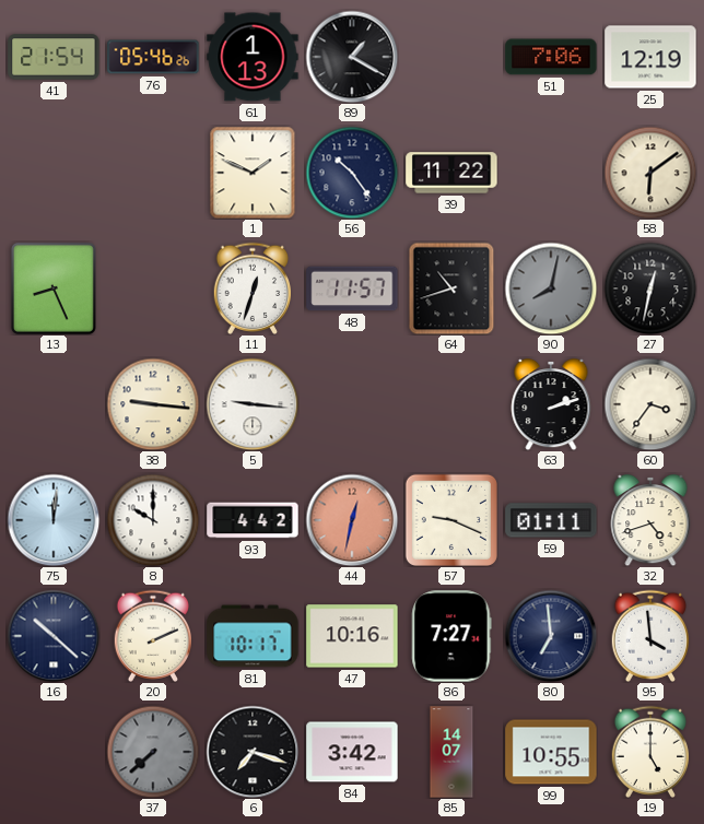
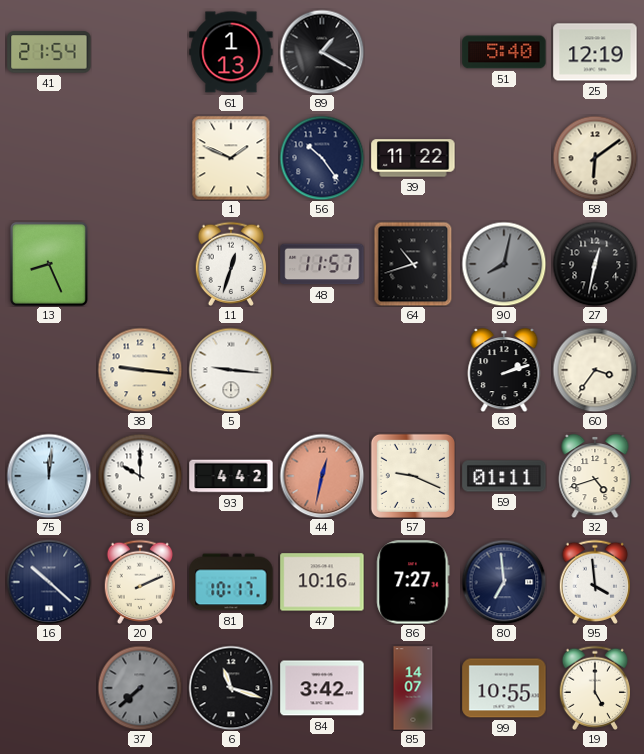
76: 05:46 -> none
51: 7:06 -> 5:40
6: 7:18 -> 11:18
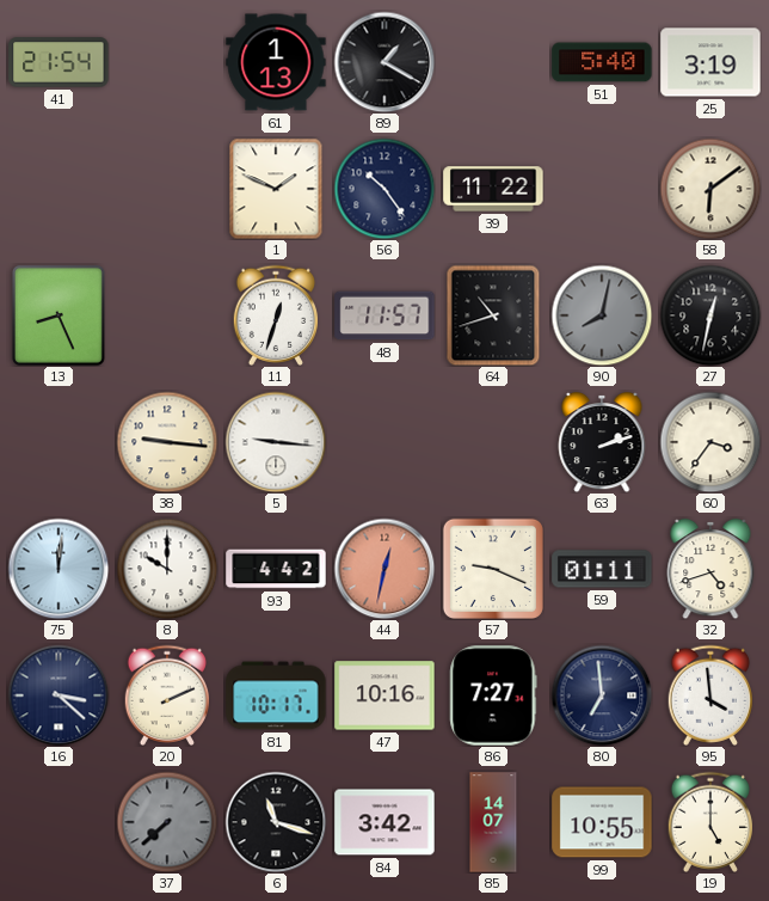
25: 12:19 -> 3:19
16: 10:22 -> 3:22
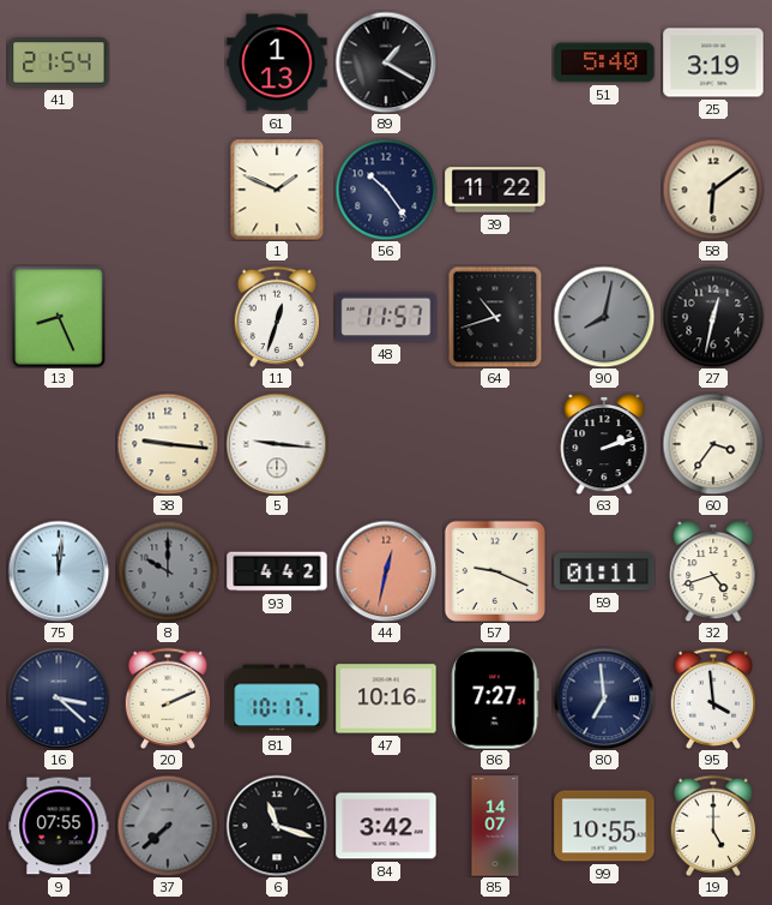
8 dial: white -> grey
9: none -> 07:55
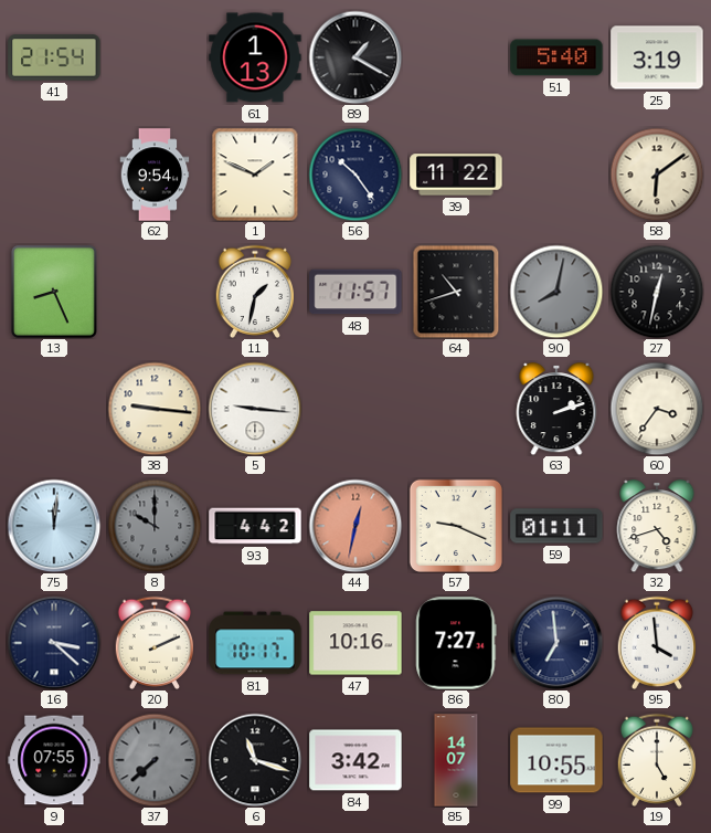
62: none -> 9:54
11: 12:33 -> 1:32
